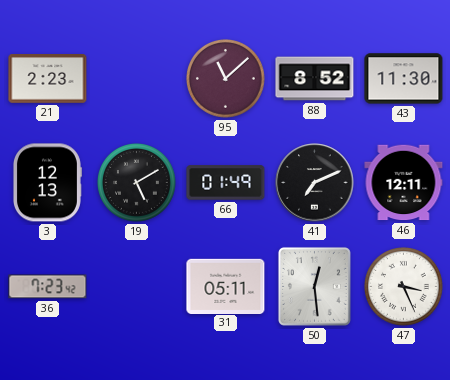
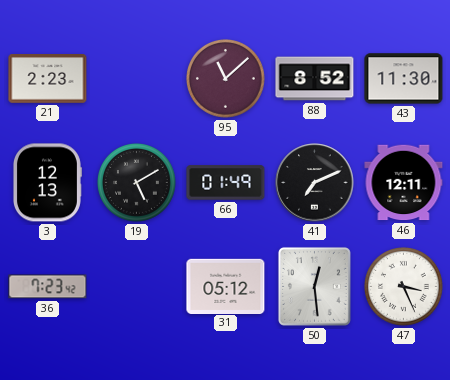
31: 05:11 -> 05:12
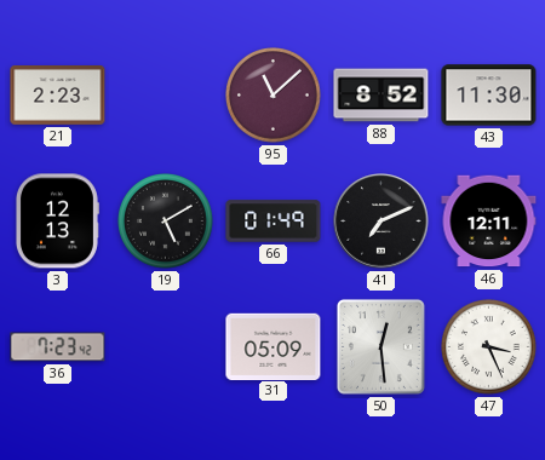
31: 05:12 -> 05:09
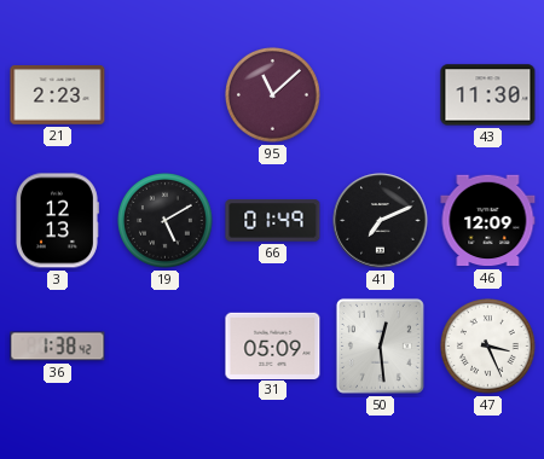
88: 8:52 -> none
46: 12:11 -> 12:09
36: 7:23 -> 1:38
